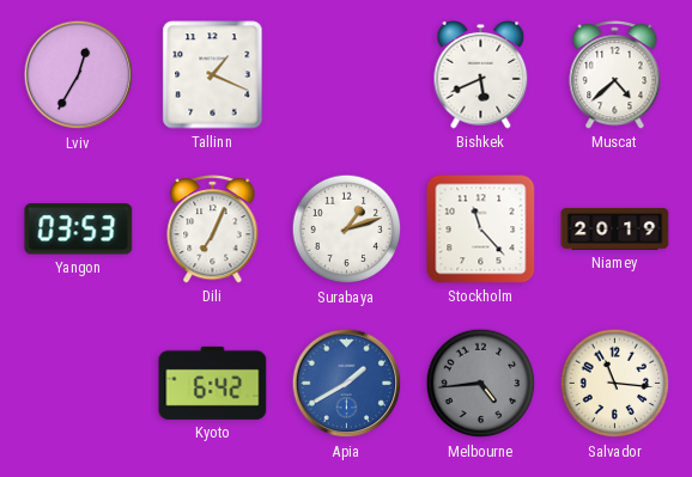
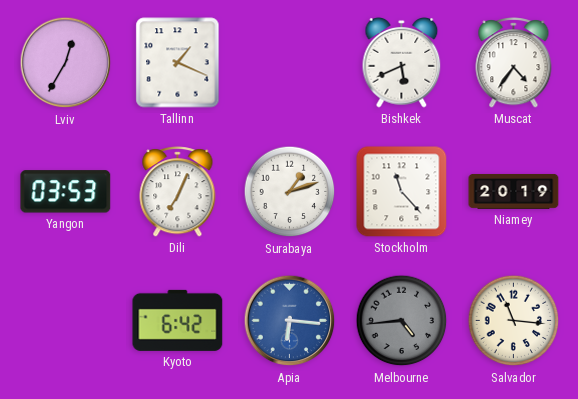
Muscat: 4:38 -> 4:36
Apia: 1:40 -> 6:16
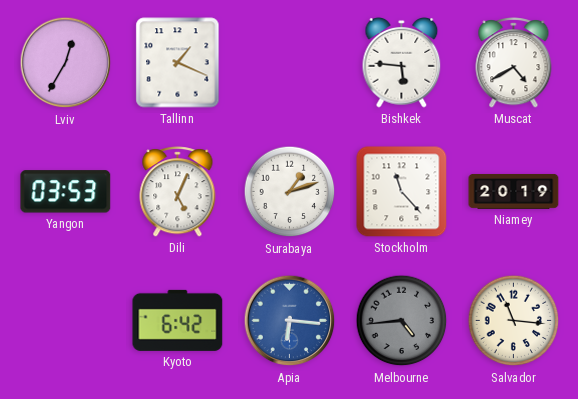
Bishkek: 5:41 -> 5:46
Muscat: 4:36 -> 4:40
Dili: 7:04 -> 5:04
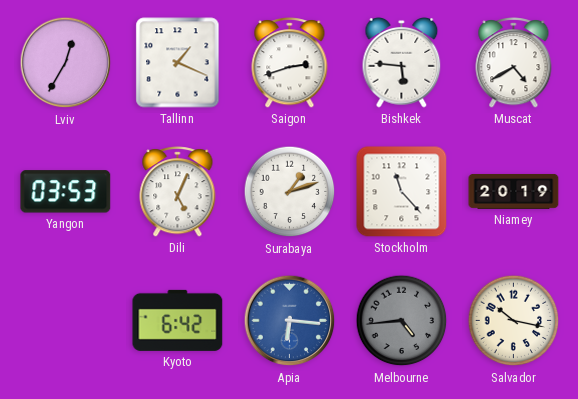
Saigon: none -> 2:42
Salvador: 11:16 -> 10:17
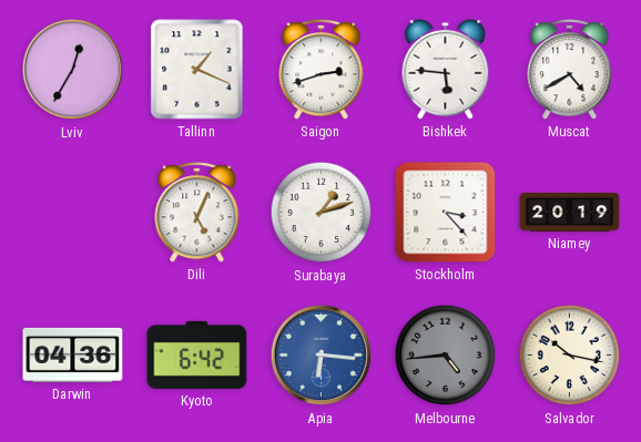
Yangon: 03:53 -> none
Stockholm: 11:23 -> 3:23
Darwin: none -> 04:36
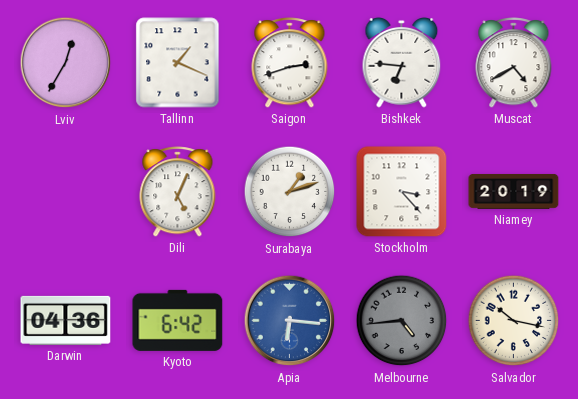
Bishkek: 5:46 -> 6:46
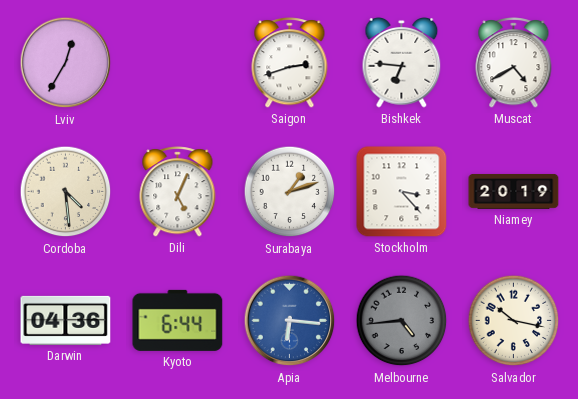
Tallinn: 1:19 -> none
Cordoba: none -> 4:29
Kyoto: 6:42 -> 6:44
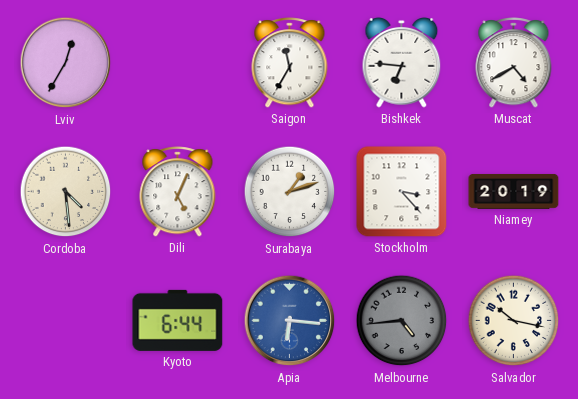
Saigon: 2:42 -> 11:35
Darwin: 04:36 -> none
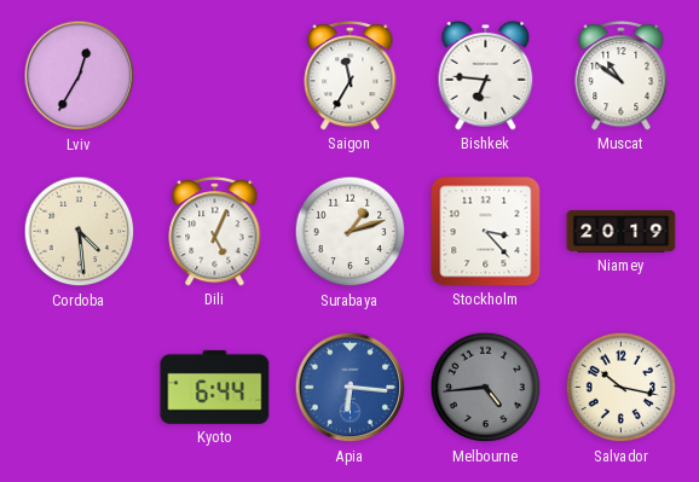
Muscat: 4:40 -> 10:51
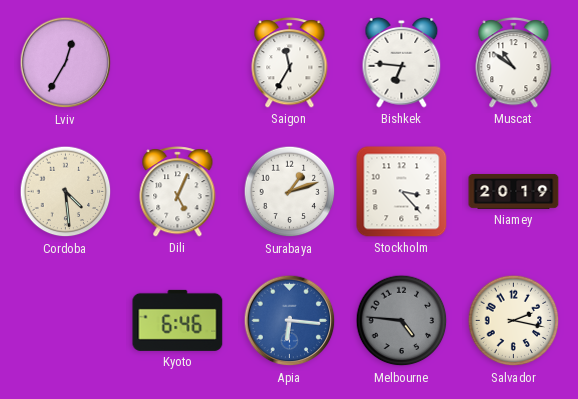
Kyoto: 6:44 -> 6:46
Melbourne: 4:44 -> 4:46
Salvador: 10:17 -> 2:17
